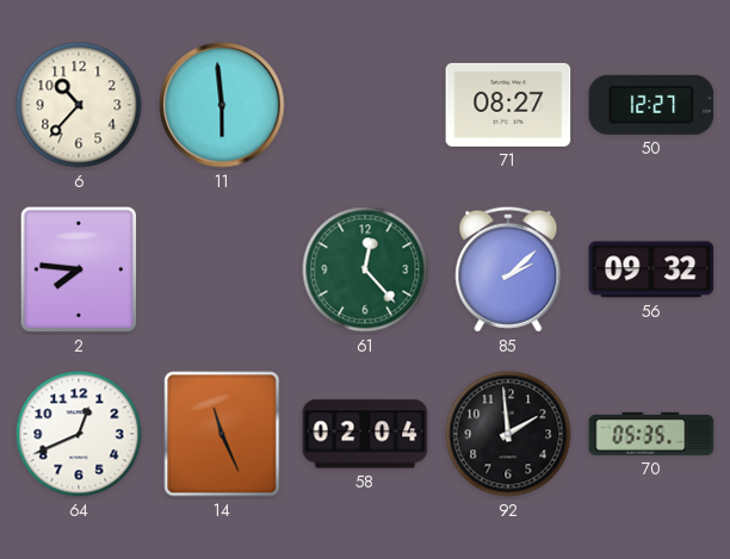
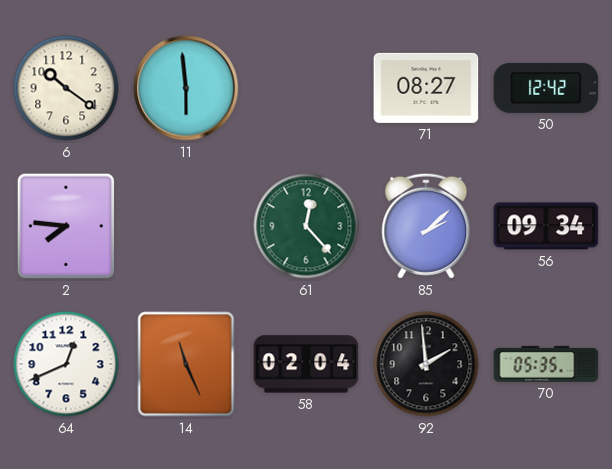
6: 10:37 -> 10:21
50: 12:27 -> 12:42
56: 09:32 -> 09:34
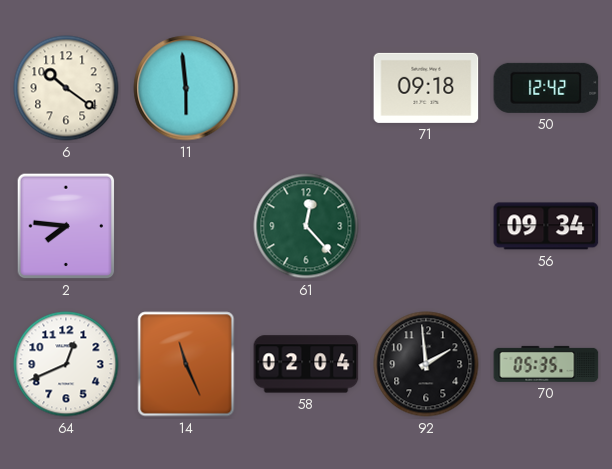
71: 08:27 -> 09:18
85: 2:08 -> none
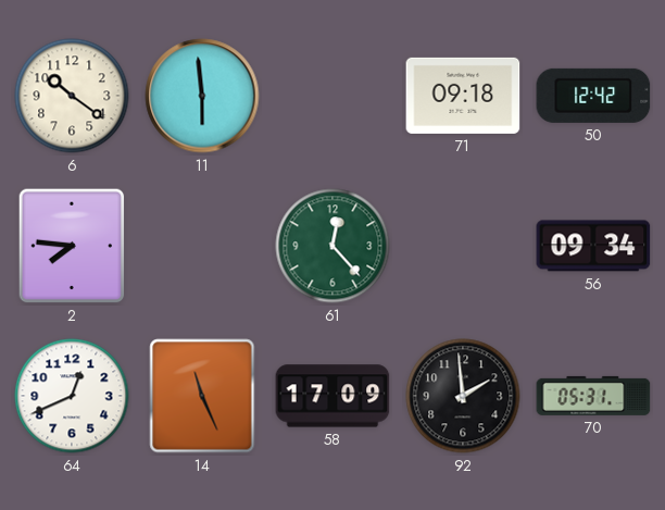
58: 02:04 -> 17:09
70: 05:35 -> 05:31
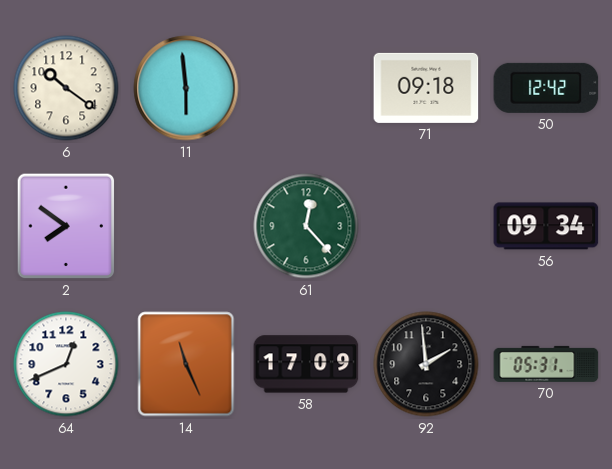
2: 7:46 -> 7:51
